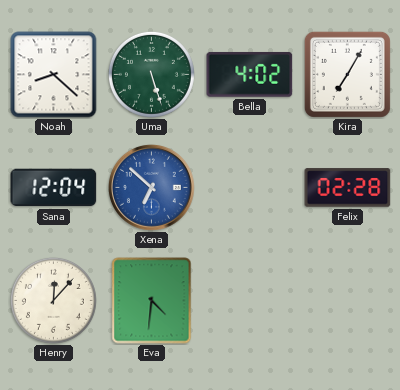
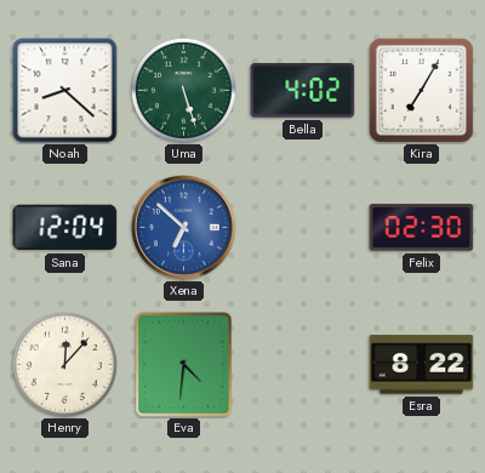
Felix: 02:28 -> 02:30
Esra: none -> 8:22
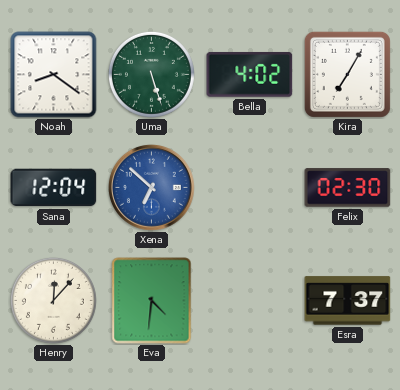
Noah: 8:22 -> 8:21
Esra: 8:22 -> 7:37
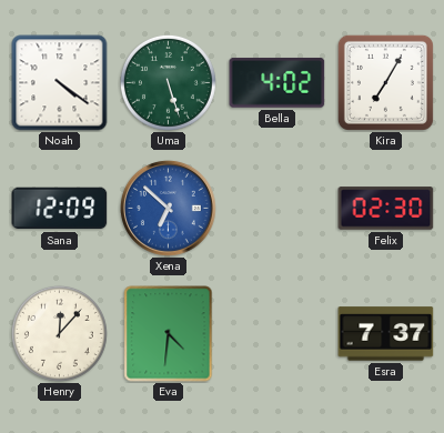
Noah: 8:21 -> 4:21
Sana: 12:04 -> 12:09
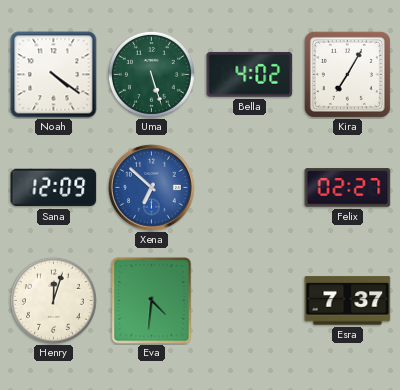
Felix: 02:30 -> 02:27
Henry: 12:07 -> 12:03
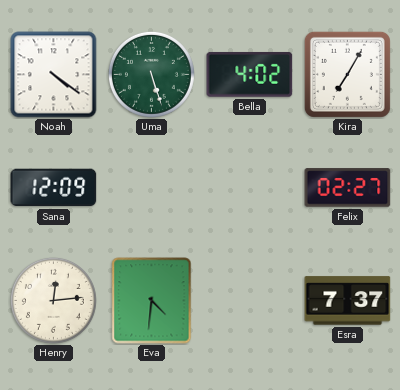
Xena: 6:52 -> none
Henry: 12:03 -> 12:14
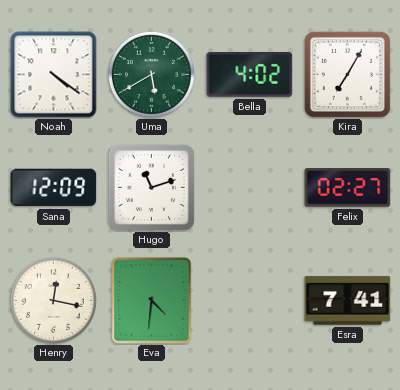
Uma: 5:27 -> 5:40
Hugo: none -> 11:12
Henry: 12:14 -> 12:17
Esra: 7:37 -> 7:41
